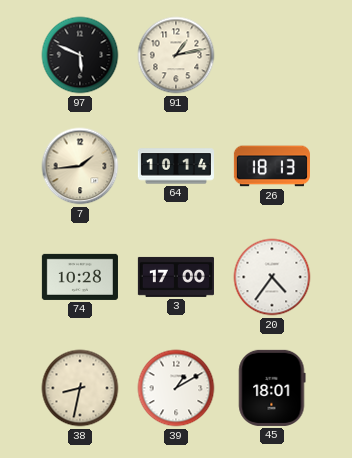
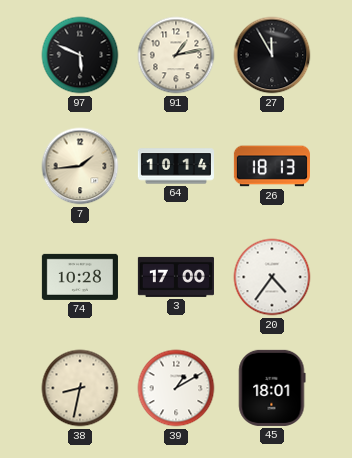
27: none -> 11:55
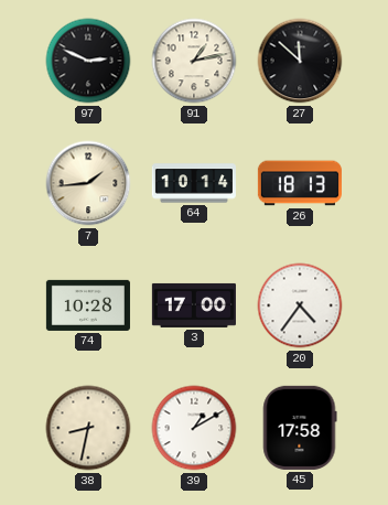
97: 5:49 -> 2:49
27: 11:55 -> 11:52
45: 18:01 -> 17:58
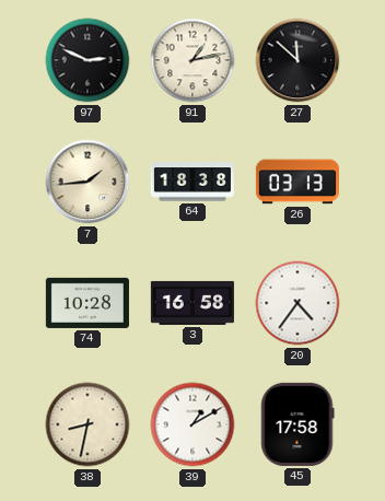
64: 10:14 -> 18:38
26: 18:13 -> 03:13
3: 17:00 -> 16:58
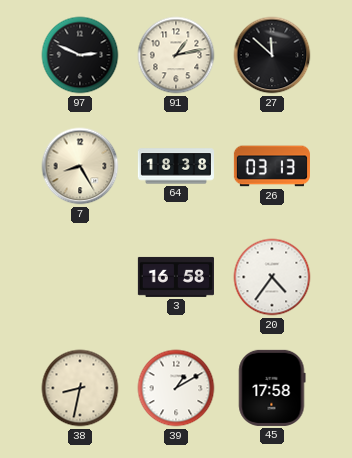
7: 1:44 -> 8:25
74: 10:28 -> none
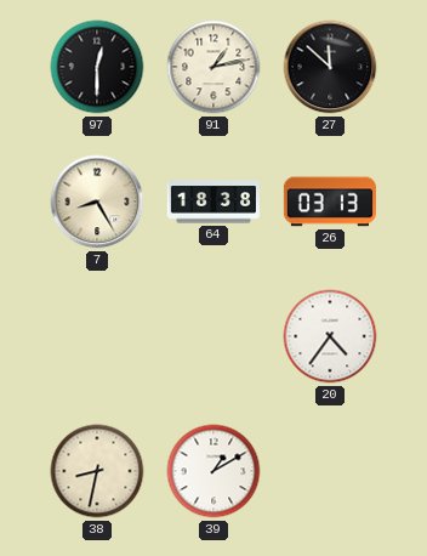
97: 2:49 -> 12:30
3: 16:58 -> none
45: 17:58 -> none
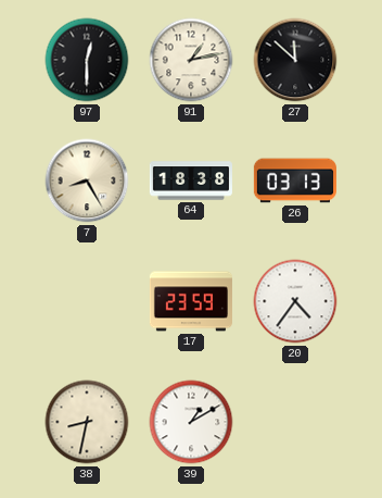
17: none -> 23:59
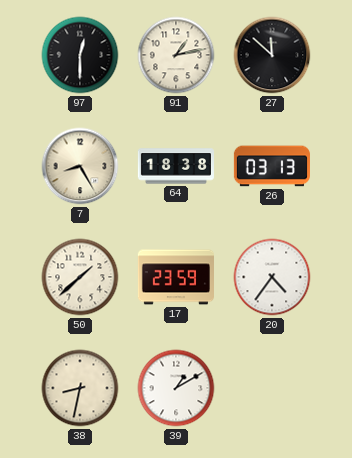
50: none -> 1:38
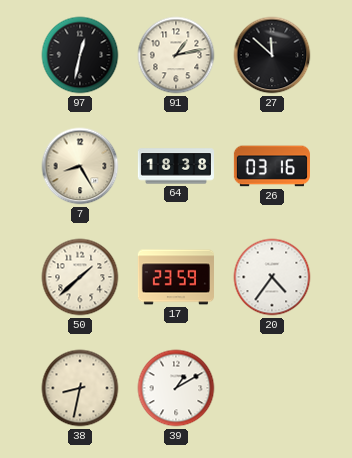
97: 12:30 -> 12:32
26: 03:13 -> 03:16
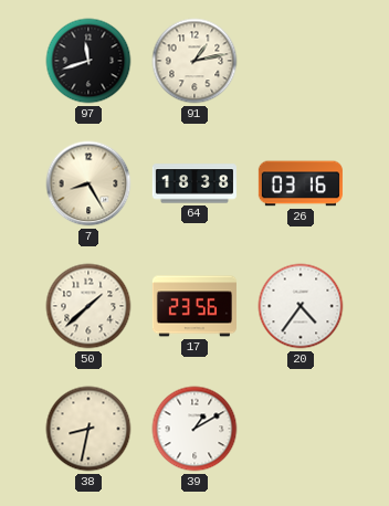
97: 12:32 -> 11:42
27: 11:52 -> none
17: 23:59 -> 23:56
